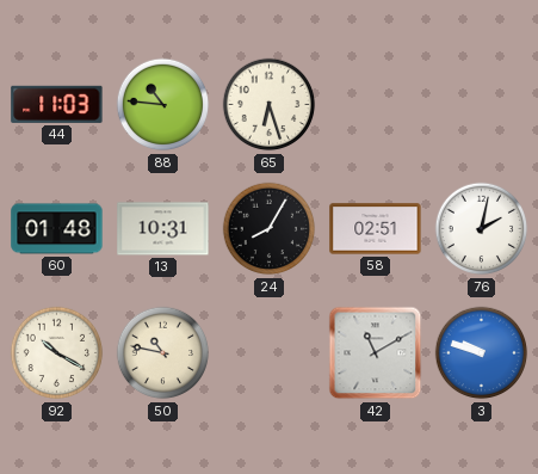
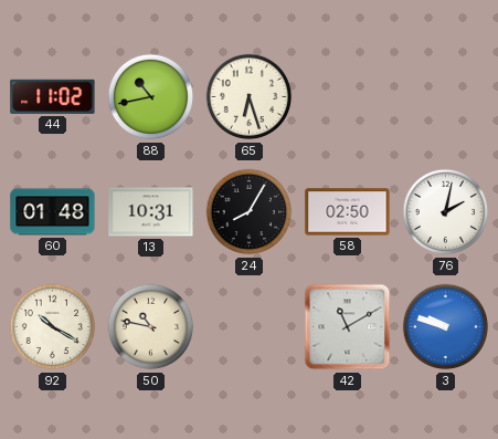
44: 11:03 -> 11:02
88: 10:46 -> 10:43
58: 02:51 -> 02:50
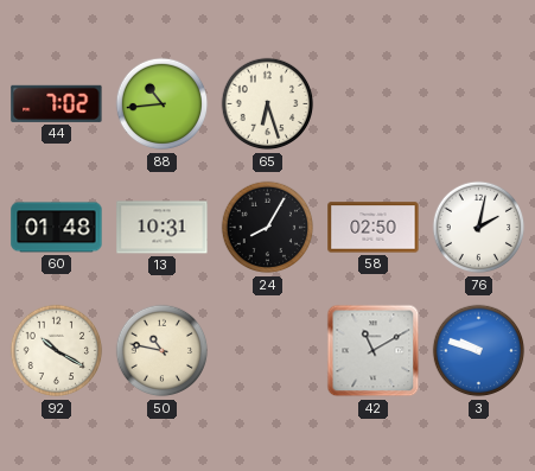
44: 11:02 -> 7:02
88: 10:43 -> 10:44
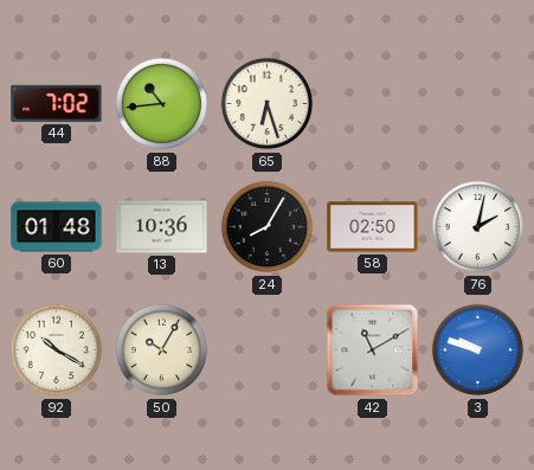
13: 10:31 -> 10:36
50: 10:47 -> 10:05
